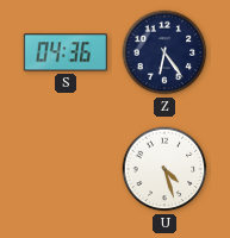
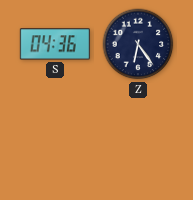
U: 4:27 -> none
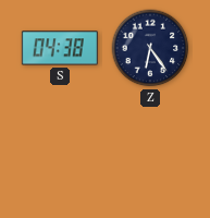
S: 04:36 -> 04:38
